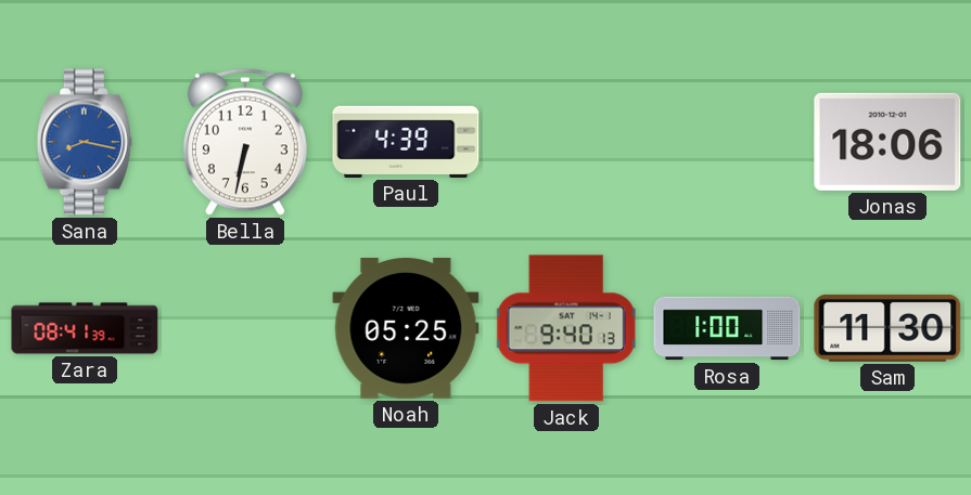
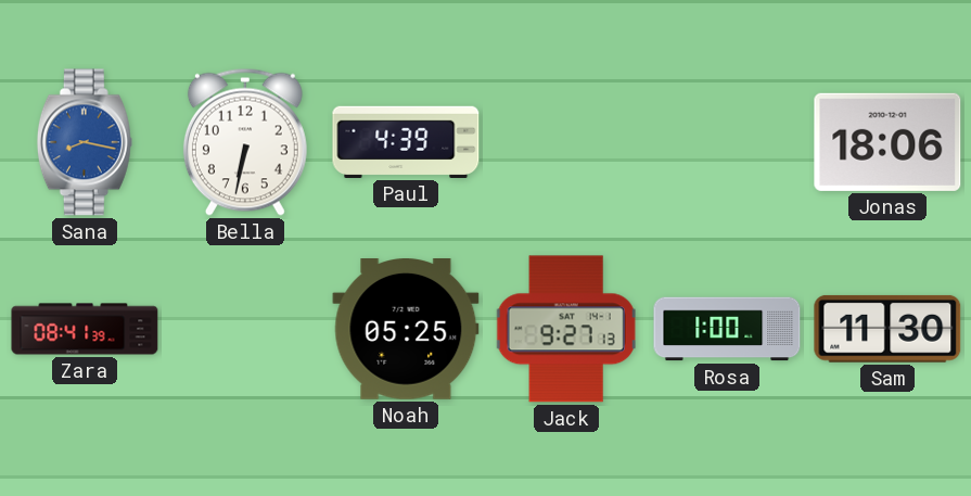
Jack: 9:40 -> 9:27
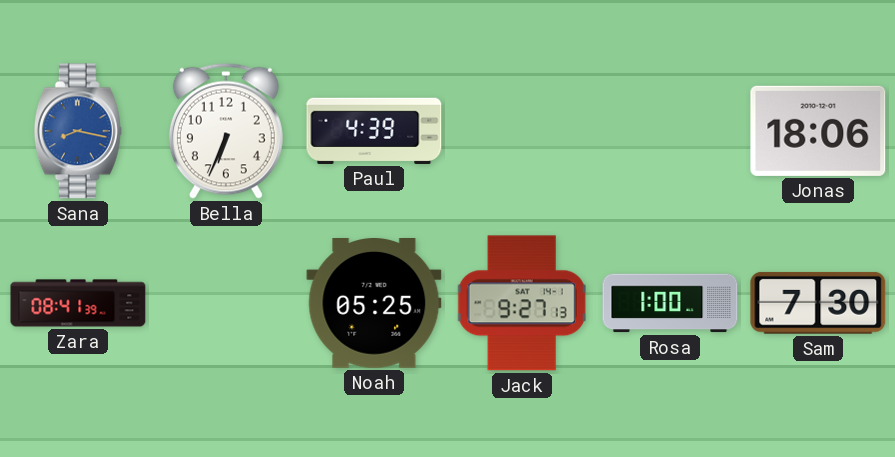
Bella: 6:32 -> 6:34
Sam: 11:30 -> 7:30
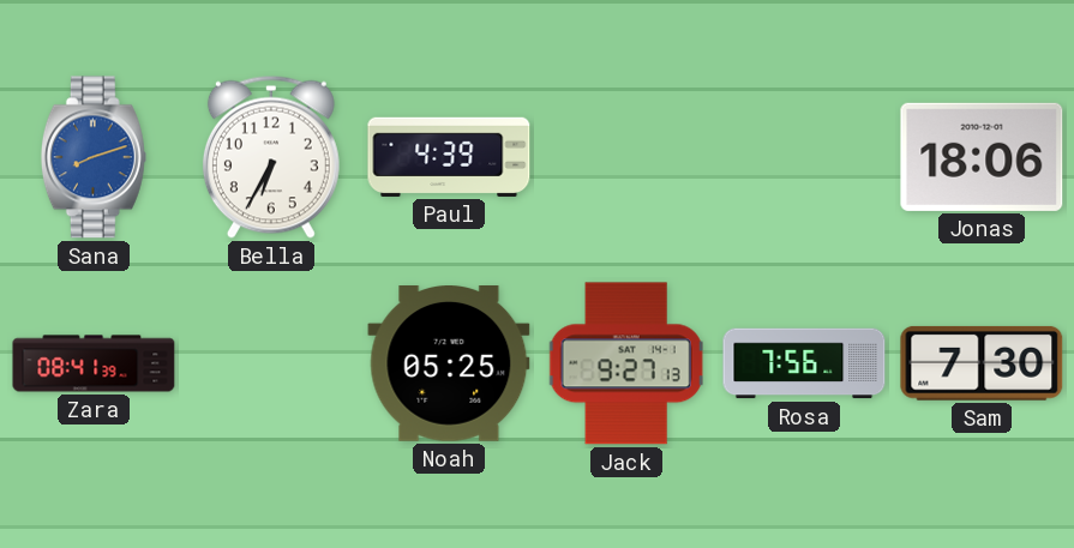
Sana: 8:17 -> 8:12
Bella: 6:34 -> 6:35
Rosa: 1:00 -> 7:56
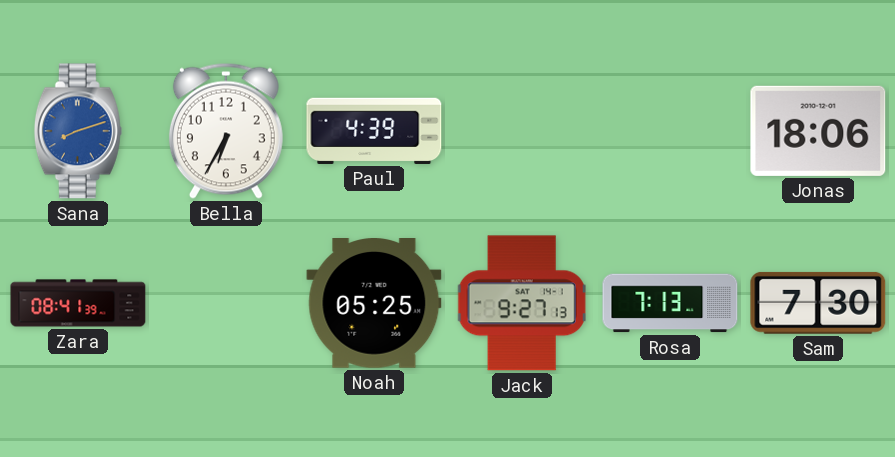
Rosa: 7:56 -> 7:13
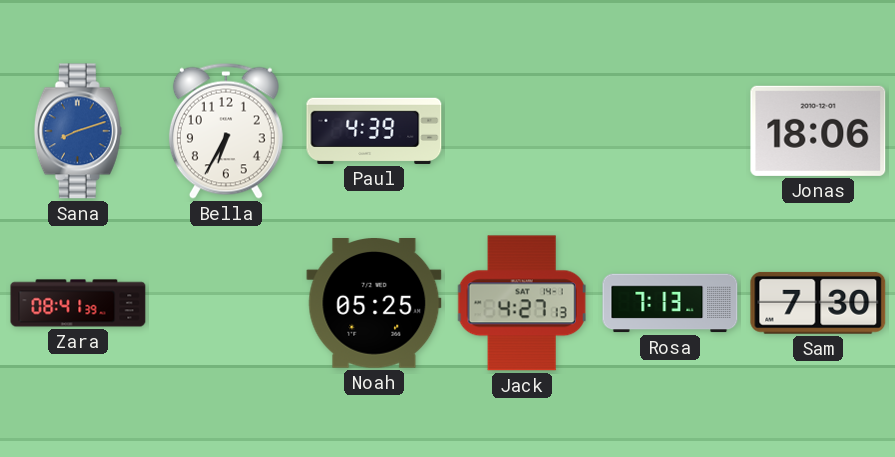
Jack: 9:27 -> 4:27
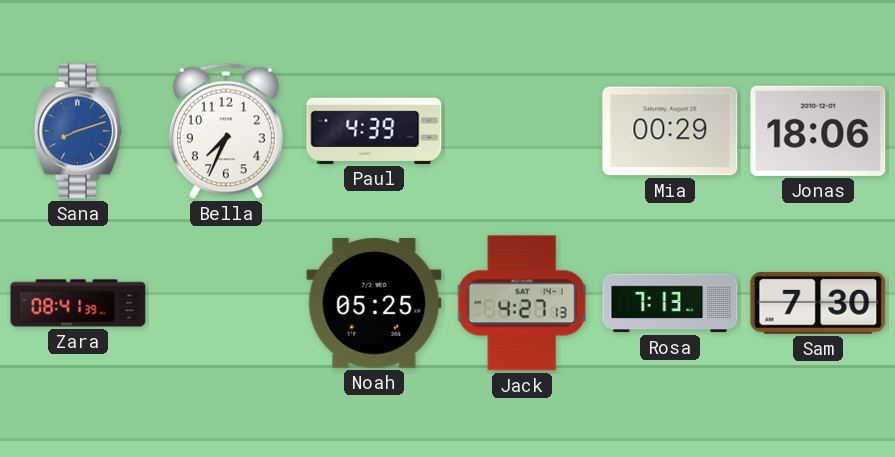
Bella: 6:35 -> 7:34
Mia: none -> 00:29
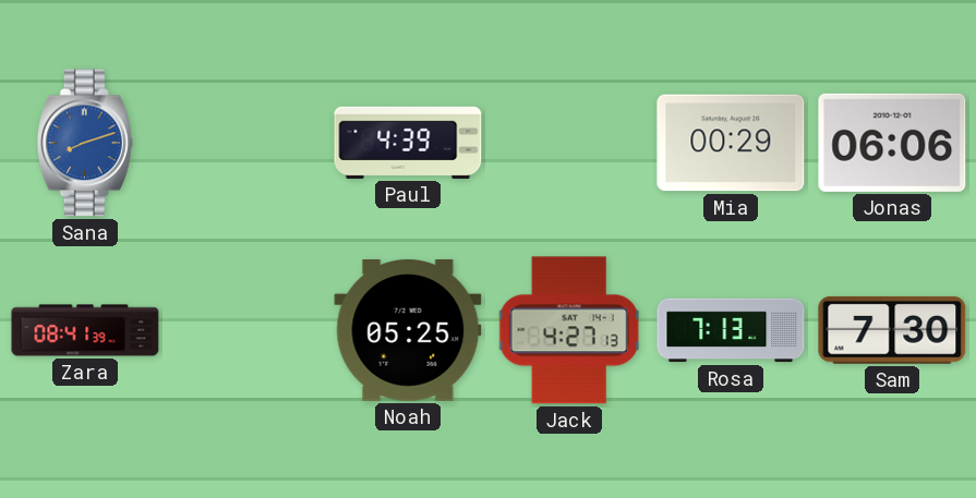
Bella: 7:34 -> none
Jonas: 18:06 -> 06:06
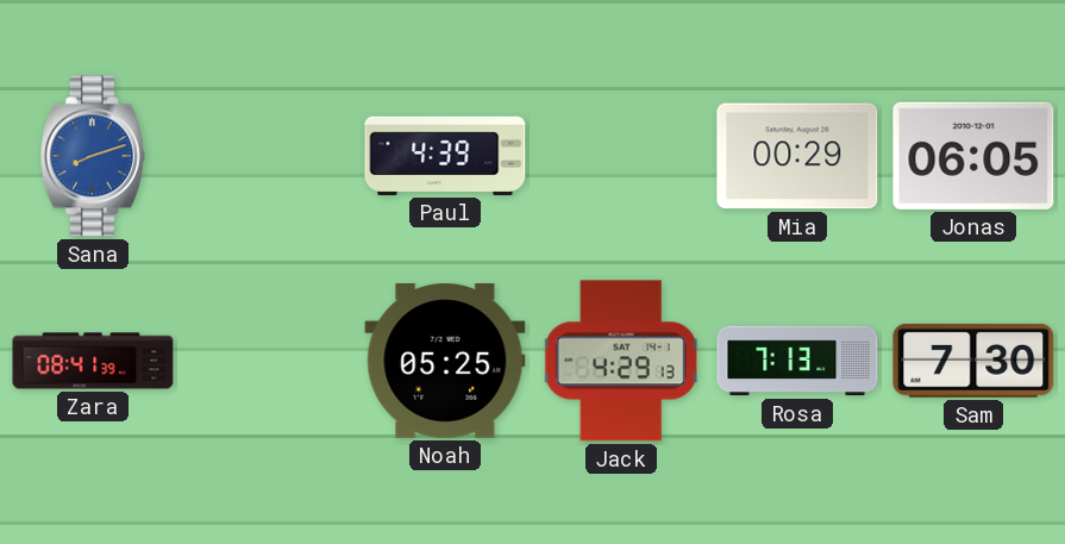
Jonas: 06:06 -> 06:05
Jack: 4:27 -> 4:29
